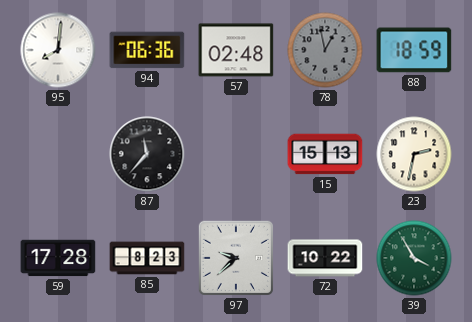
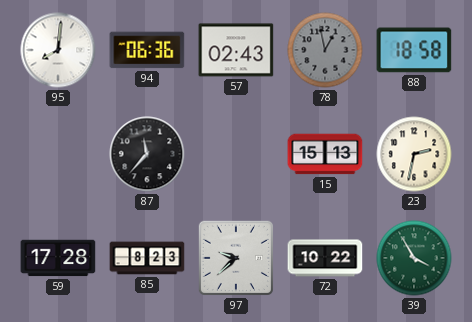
57: 02:48 -> 02:43
88: 18:59 -> 18:58
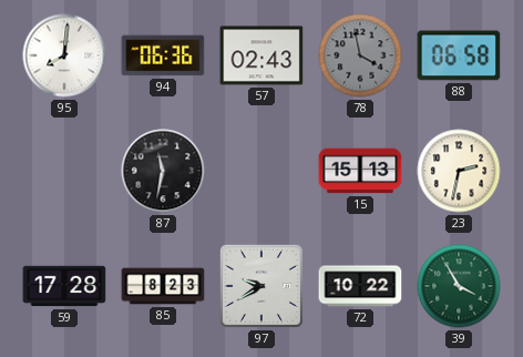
78: 12:58 -> 3:58
88: 18:58 -> 06:58
87: 11:37 -> 11:32
97: 9:38 -> 9:40
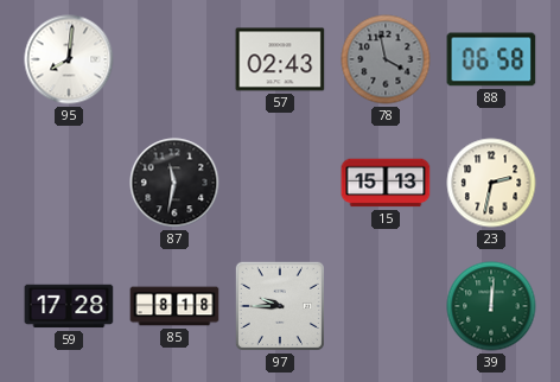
94: 06:36 -> none
85: 8:23 -> 8:18
97: 9:40 -> 9:45
72: 10:22 -> none
39: 3:55 -> 12:01
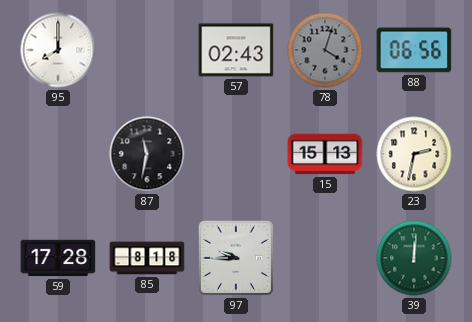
95: 8:01 -> 8:00
78: 3:58 -> 4:03
88: 06:58 -> 06:56
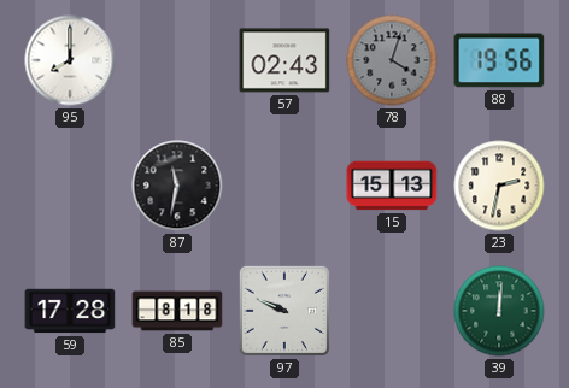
88: 06:56 -> 19:56
97: 9:45 -> 9:49
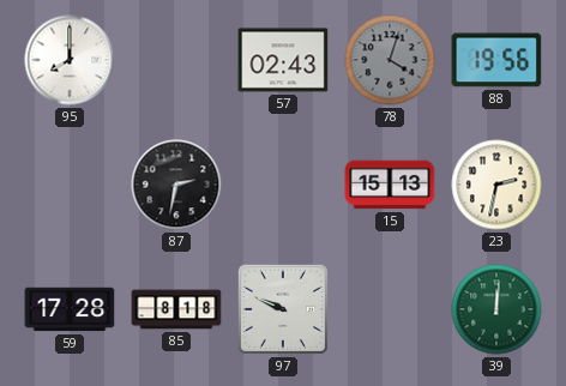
87: 11:32 -> 2:32
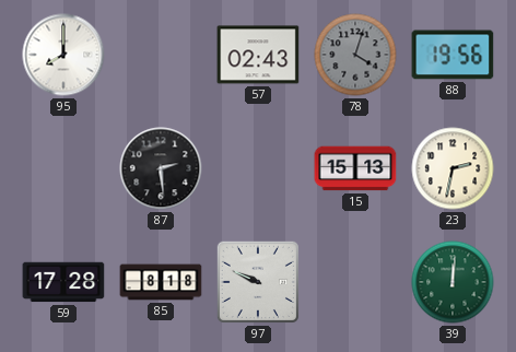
87: 2:32 -> 2:29
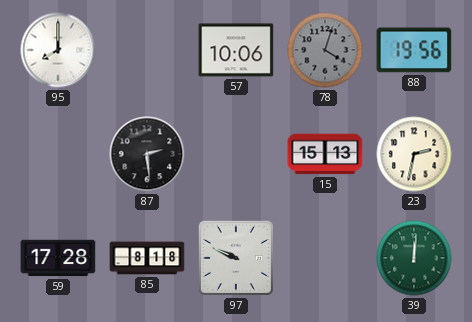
57: 02:43 -> 10:06
